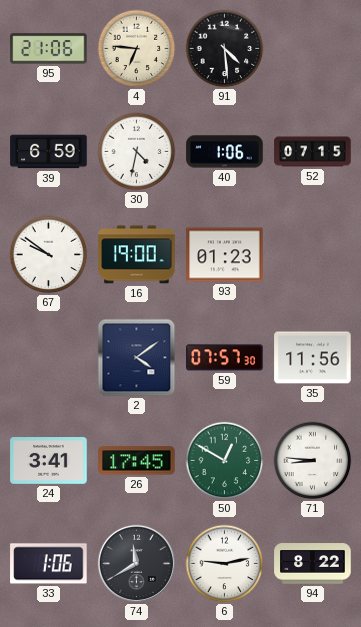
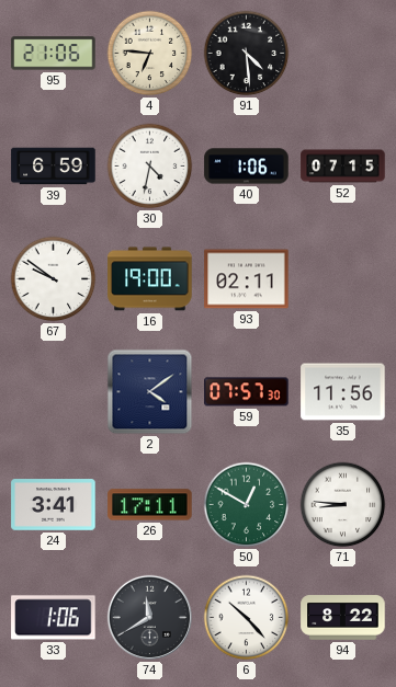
93: 01:23 -> 02:11
26: 17:45 -> 17:11
6: 9:13 -> 10:23
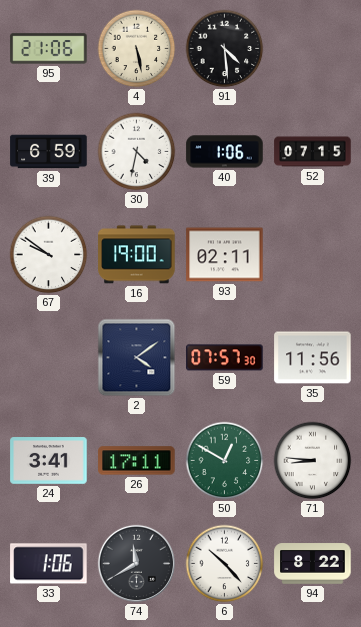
4: 6:46 -> 5:28
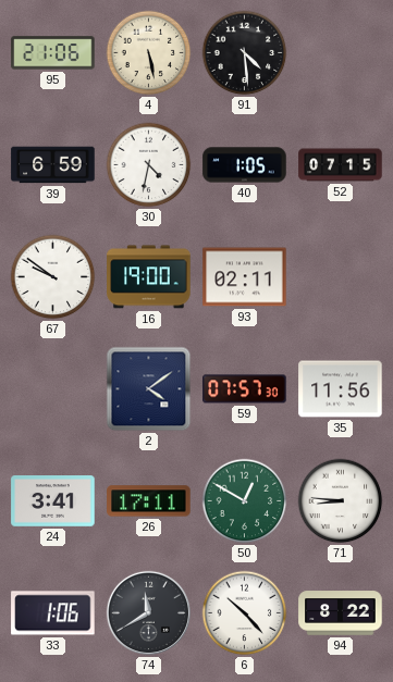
40: 1:06 -> 1:05
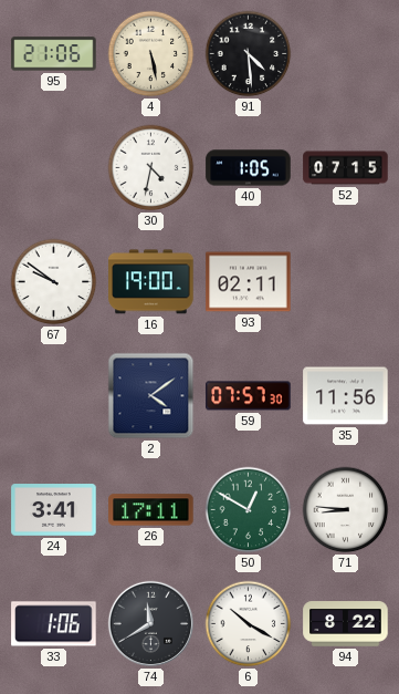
39: 6:59 -> none
6: 10:23 -> 10:20
